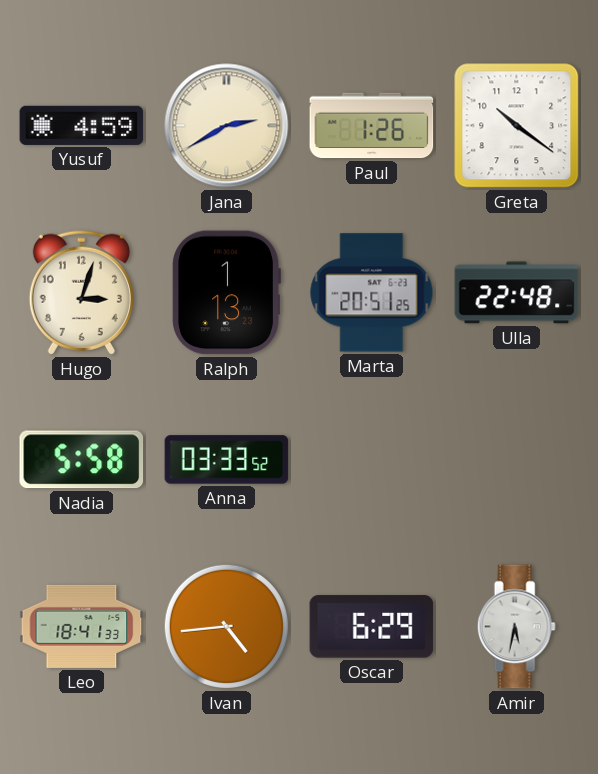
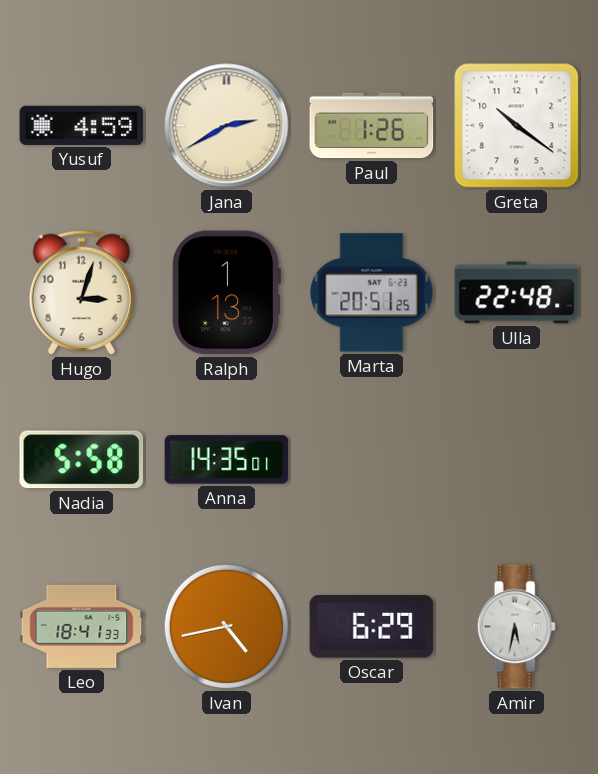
Anna: 03:33 -> 14:35
Ivan: 4:44 -> 4:43
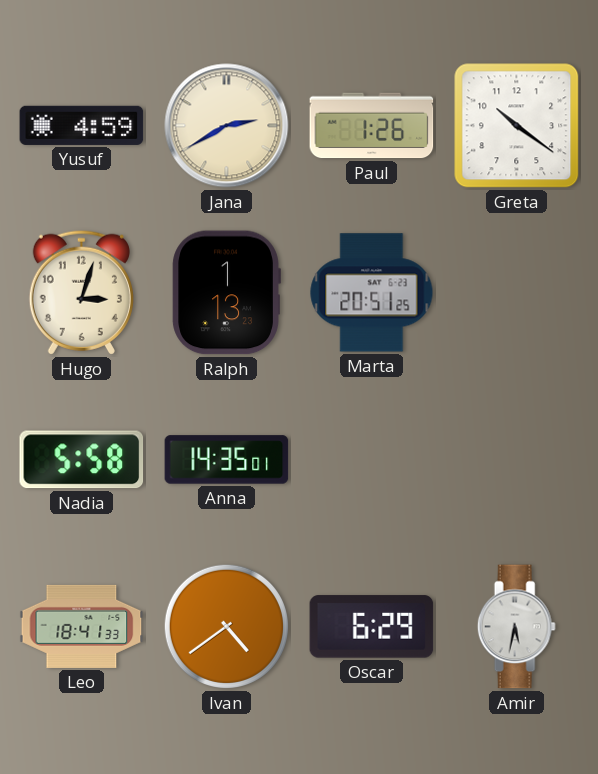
Ulla: 22:48 -> none
Ivan: 4:43 -> 4:39
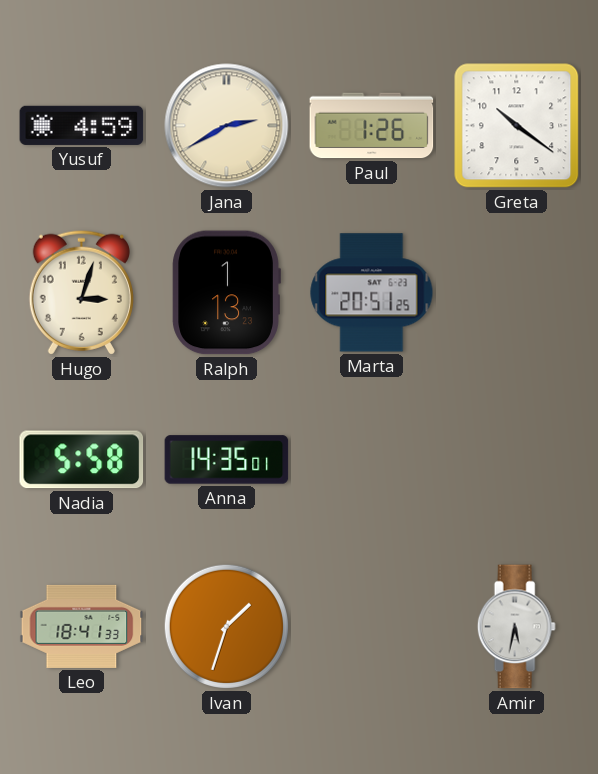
Ivan: 4:39 -> 1:33
Oscar: 6:29 -> none
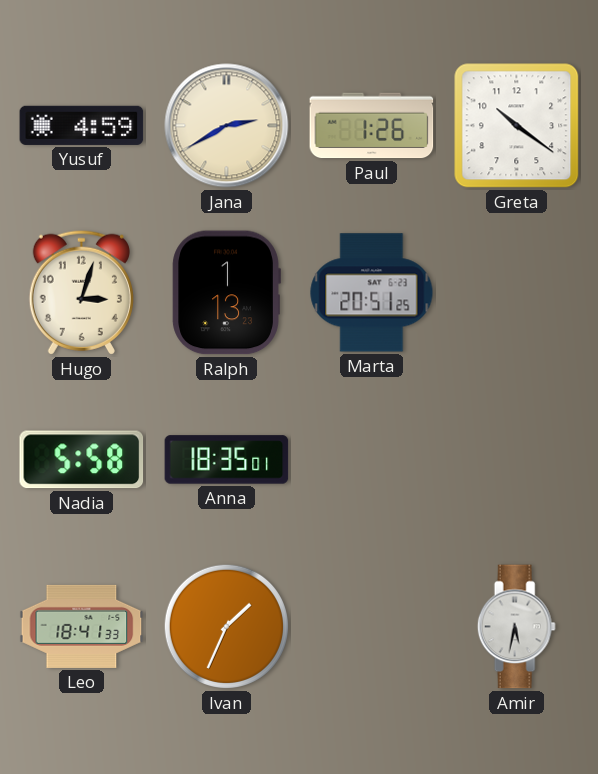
Anna: 14:35 -> 18:35
Ivan: 1:33 -> 1:34
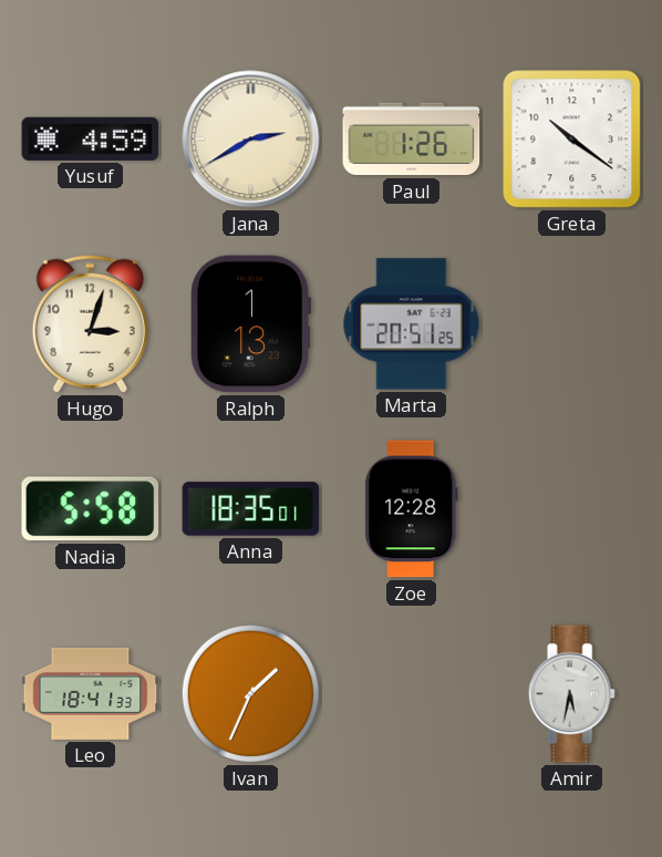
Zoe: none -> 12:28
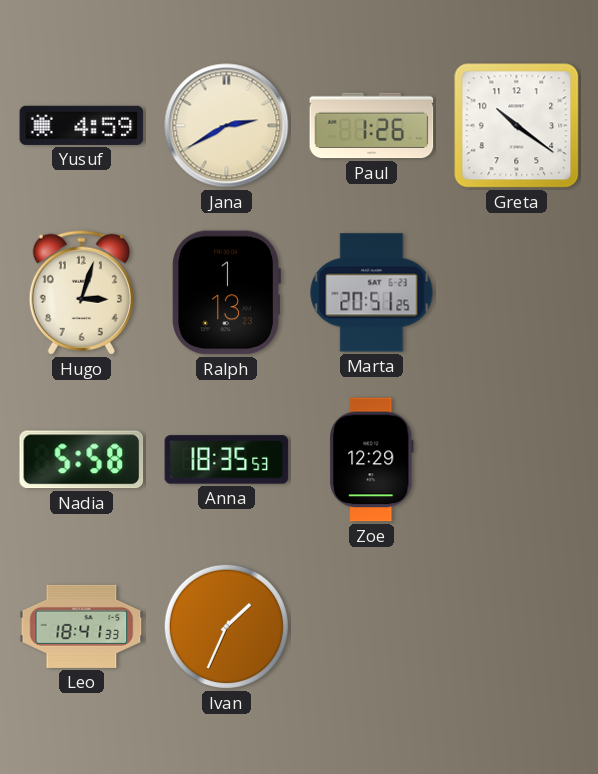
Anna: 18:35:01 -> 18:35:53
Zoe: 12:28 -> 12:29
Amir: 5:32 -> none
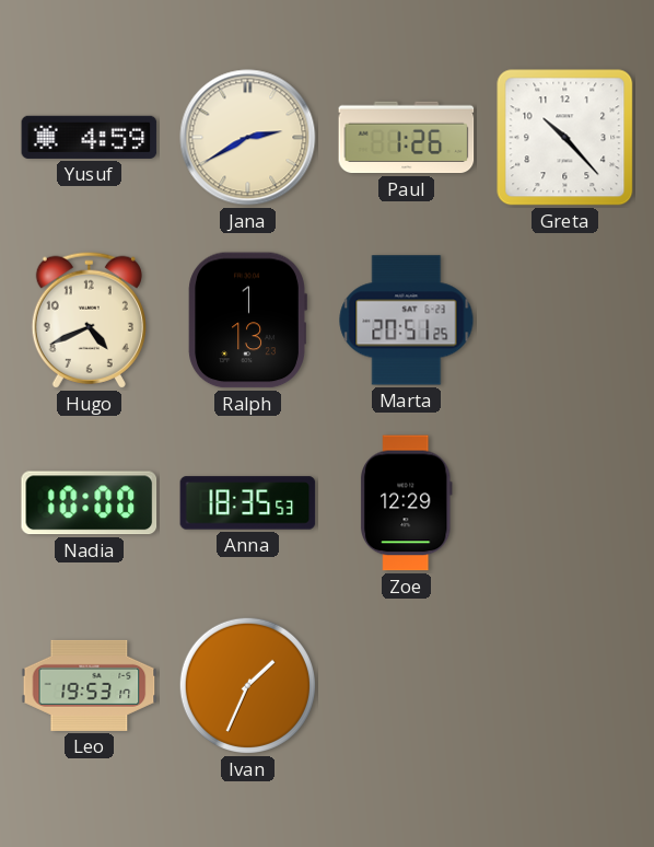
Greta: 10:21 -> 10:23
Hugo: 3:03 -> 4:41
Nadia: 5:58 -> 10:00
Leo: 18:41 -> 19:53
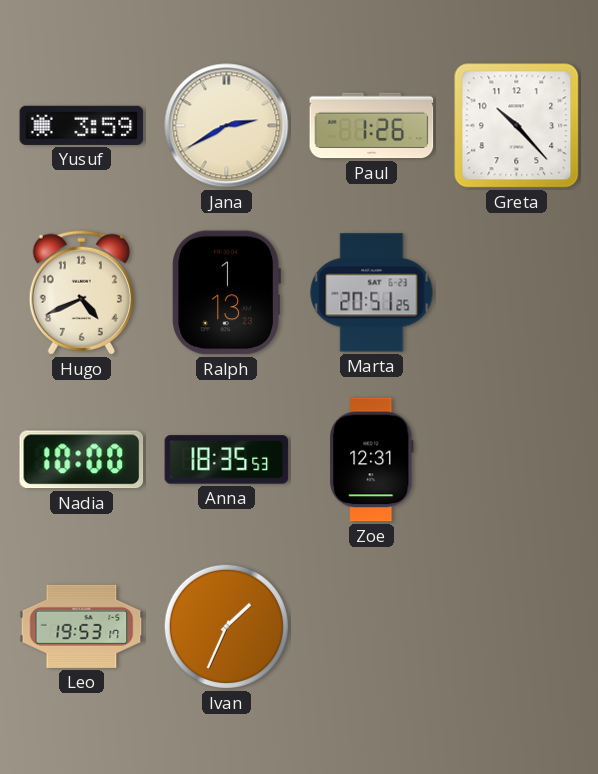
Yusuf: 4:59 -> 3:59
Zoe: 12:29 -> 12:31
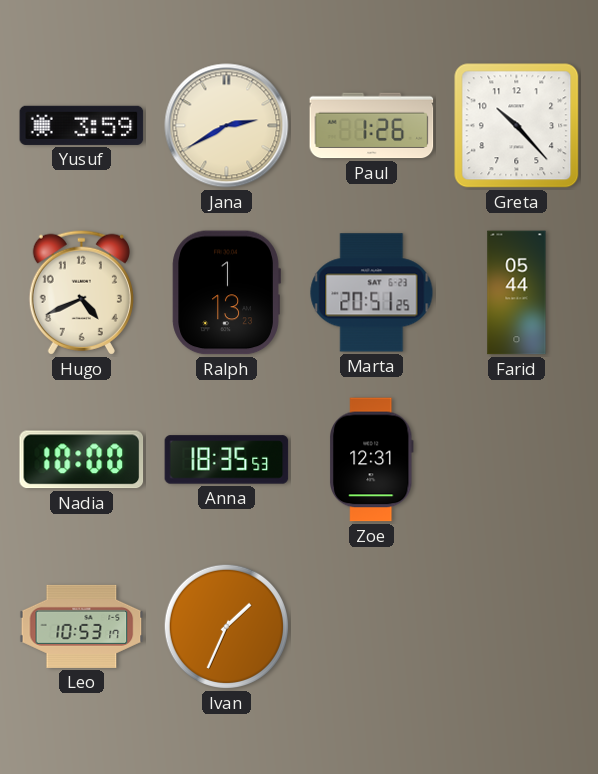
Farid: none -> 05:44
Leo: 19:53 -> 10:53
